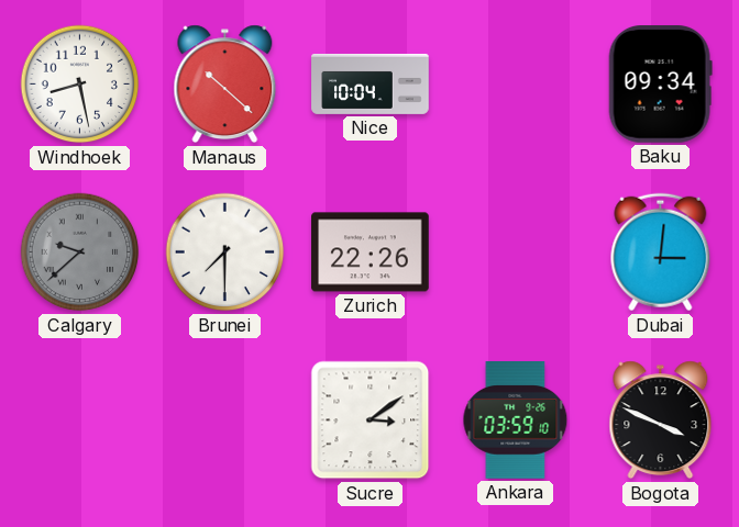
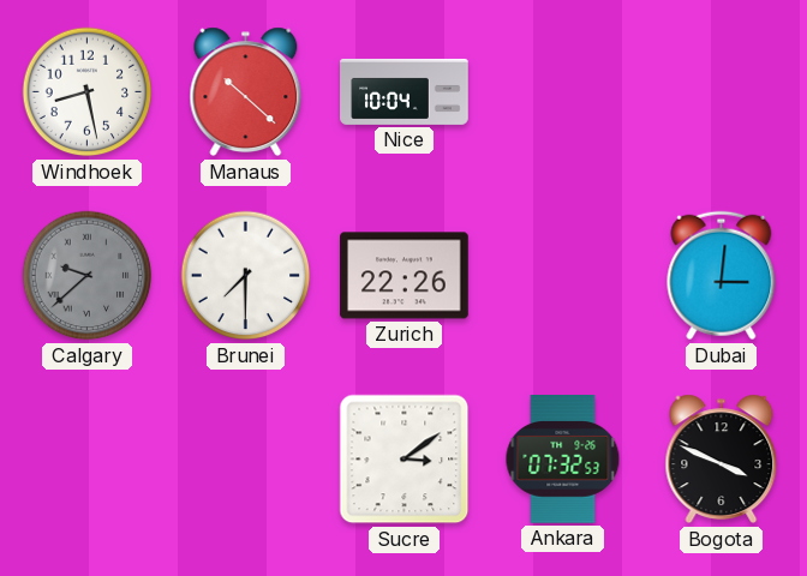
Baku: 09:34 -> none
Ankara: 03:59 -> 07:32
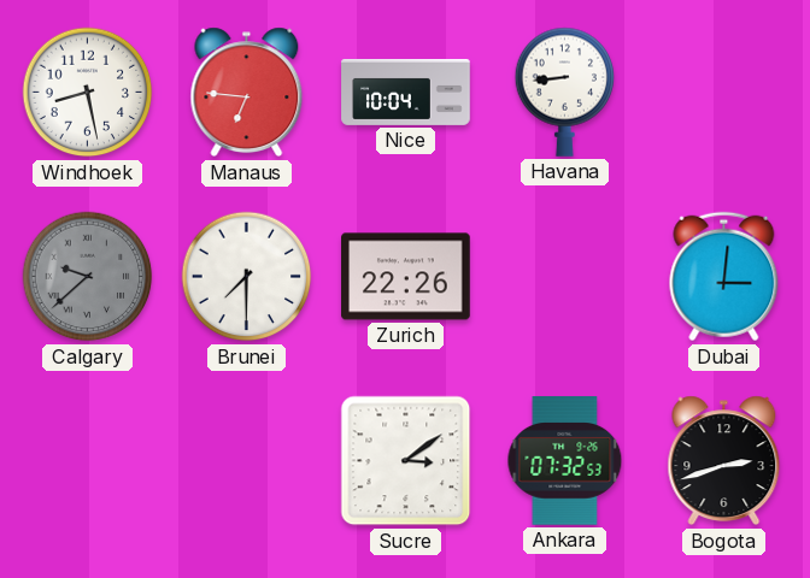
Manaus: 10:22 -> 6:46
Havana: none -> 8:44
Bogota: 3:49 -> 2:42
